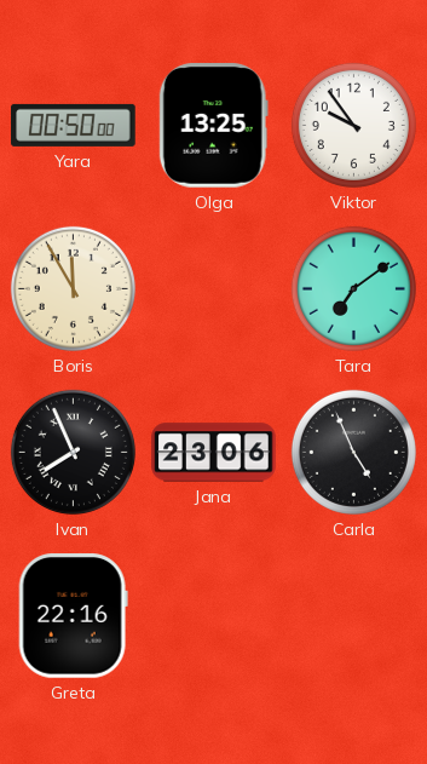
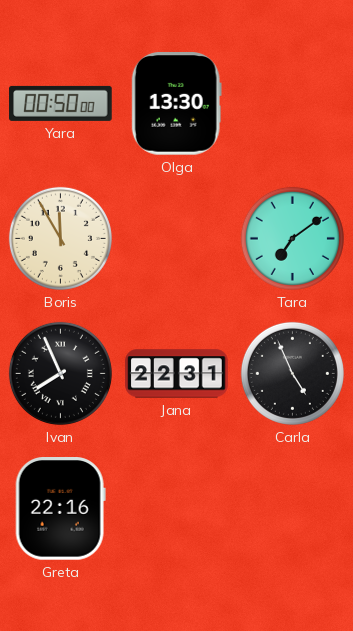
Olga: 13:25 -> 13:30
Viktor: 9:54 -> none
Jana: 23:06 -> 22:31
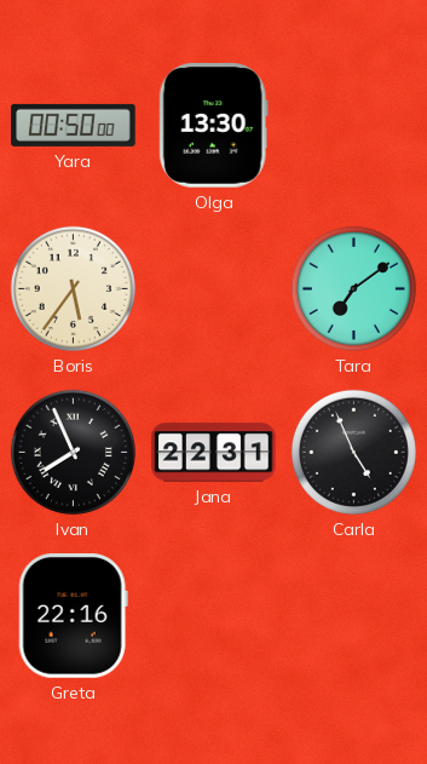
Boris: 11:55 -> 5:36
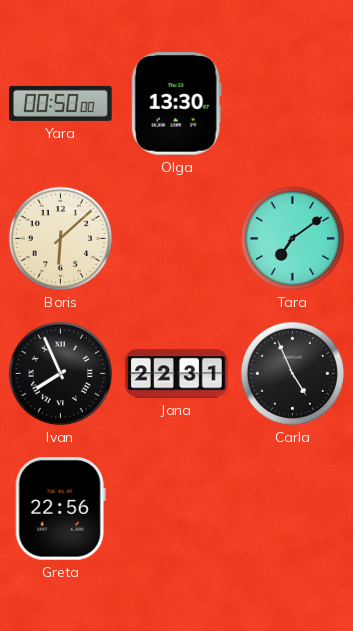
Boris: 5:36 -> 6:08
Greta: 22:16 -> 22:56
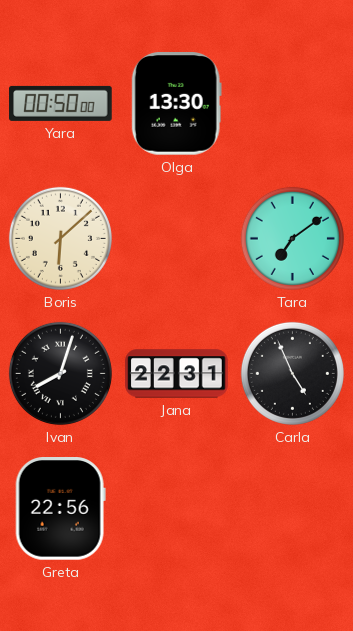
Ivan: 7:56 -> 8:03
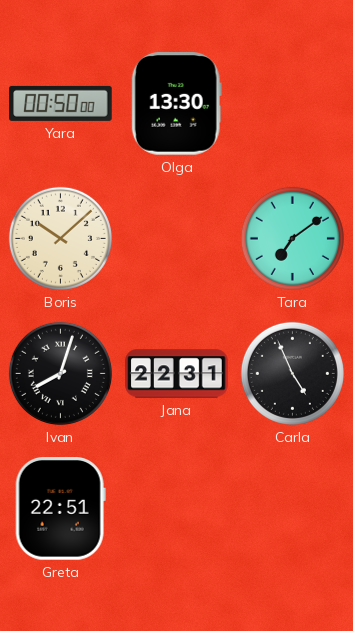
Boris: 6:08 -> 10:08
Greta: 22:56 -> 22:51
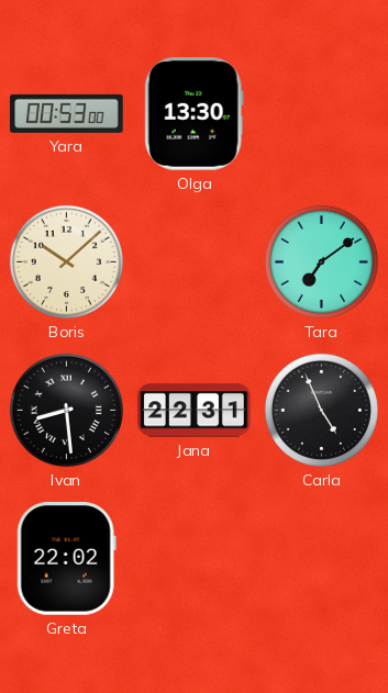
Yara: 00:50 -> 00:53
Ivan: 8:03 -> 8:29
Greta: 22:51 -> 22:02
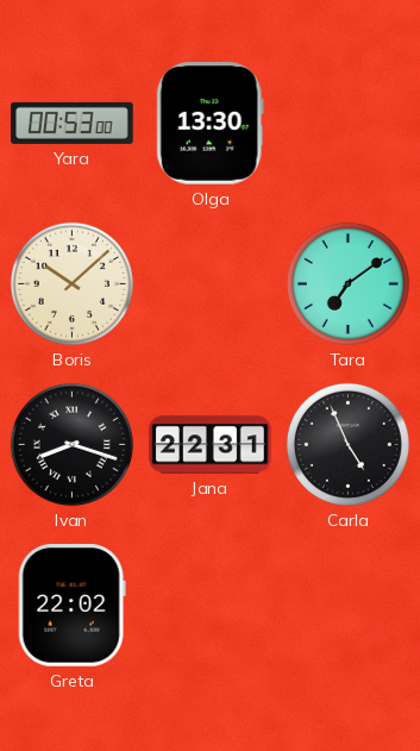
Ivan: 8:29 -> 8:18
